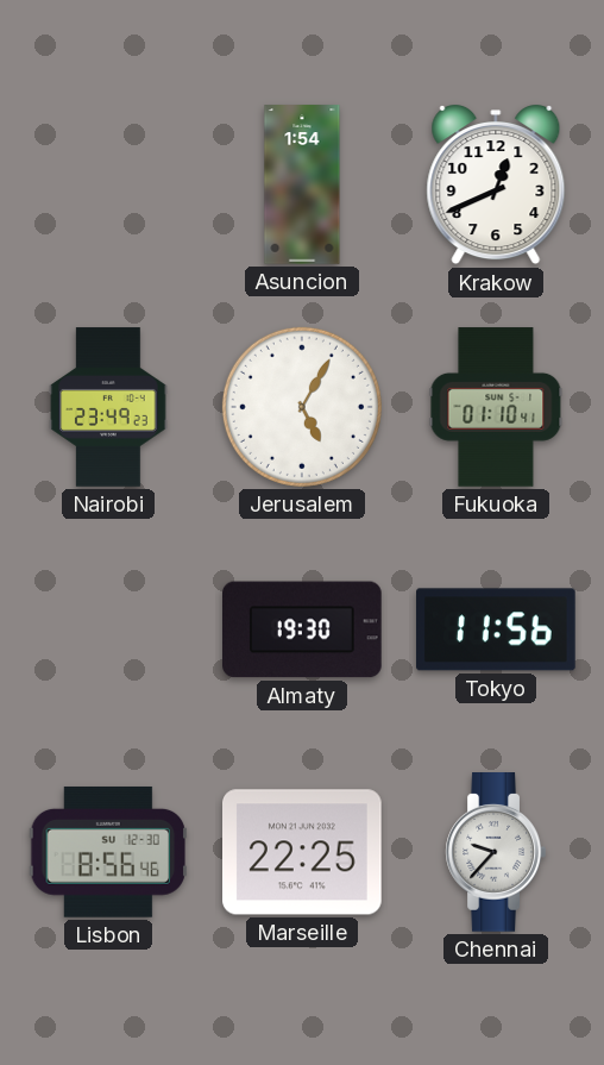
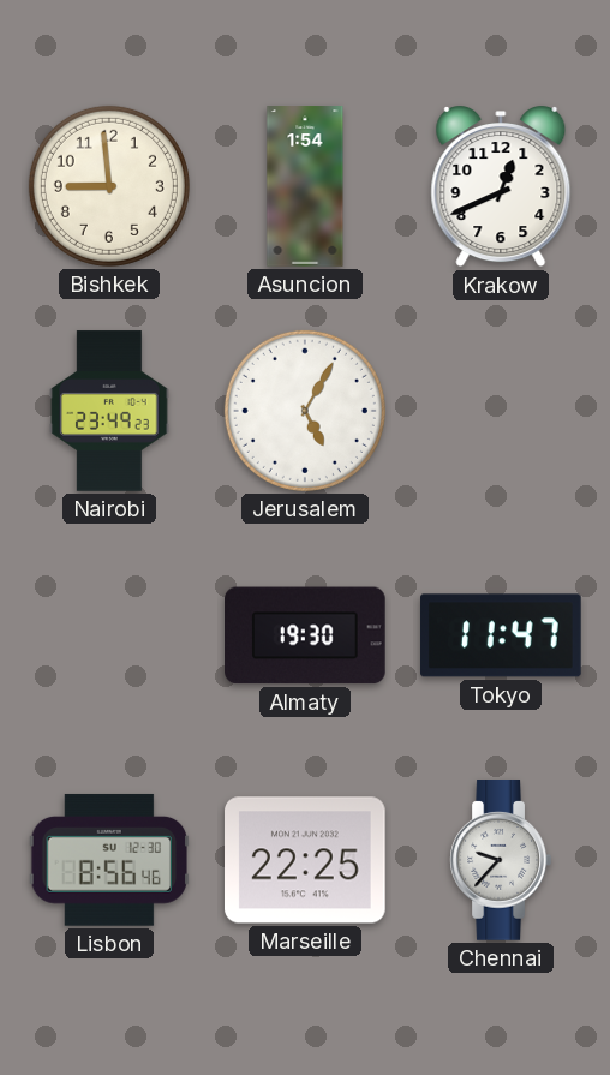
Bishkek: none -> 8:59
Fukuoka: 01:10 -> none
Tokyo: 11:56 -> 11:47
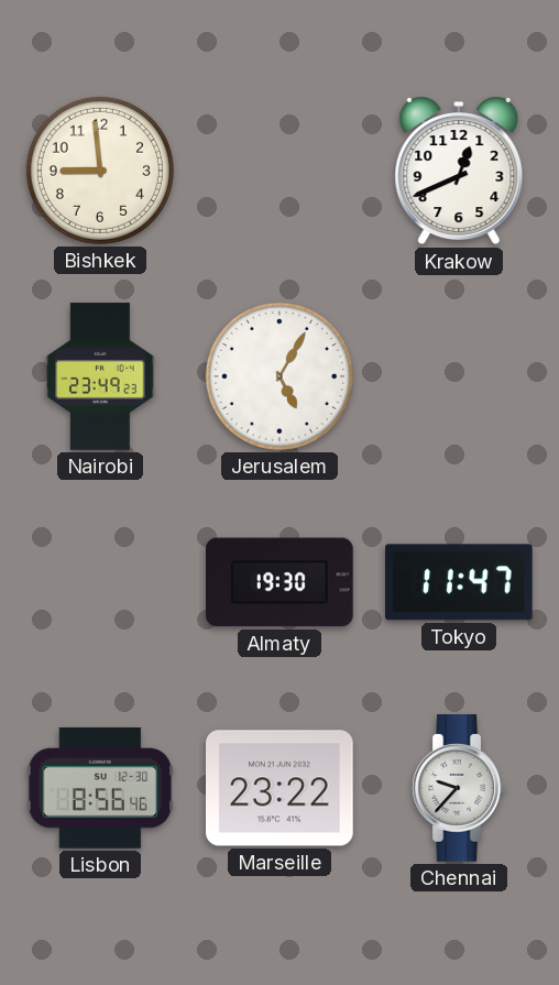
Asuncion: 1:54 -> none
Marseille: 22:25 -> 23:22
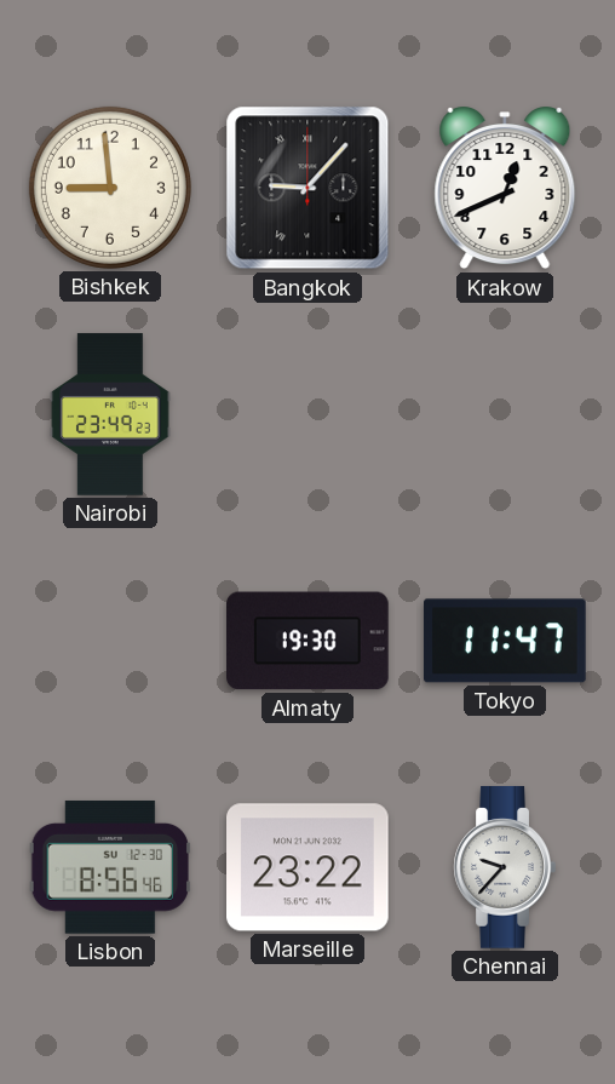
Bangkok: none -> 9:07
Jerusalem: 5:05 -> none
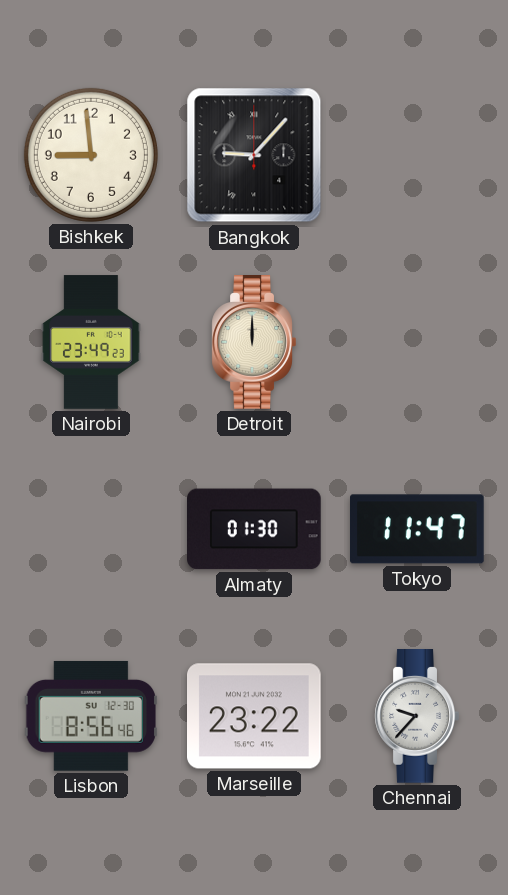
Krakow: 12:41 -> none
Detroit: none -> 12:00
Almaty: 19:30 -> 01:30
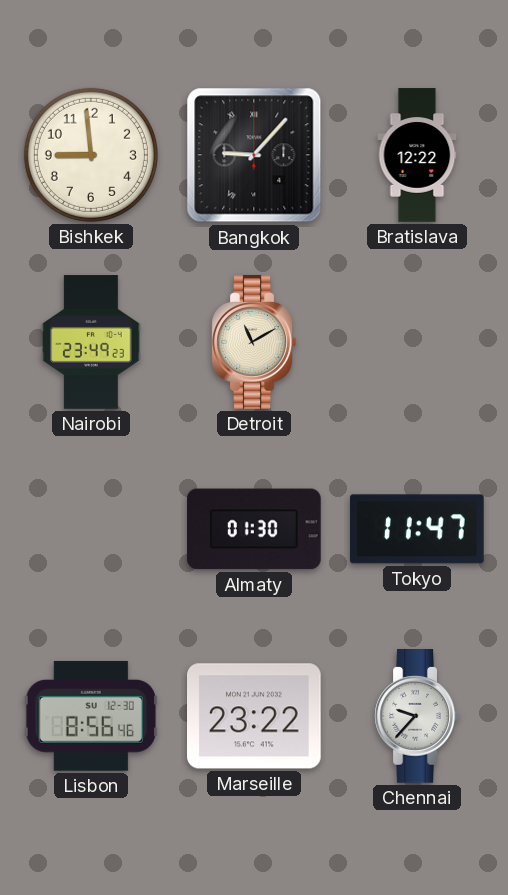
Bratislava: none -> 12:22
Detroit: 12:00 -> 11:10
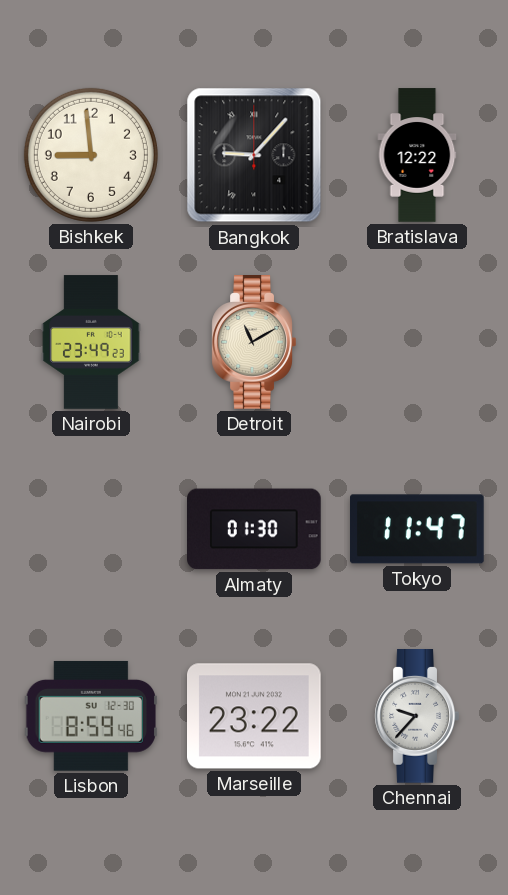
Lisbon: 8:56 -> 8:59
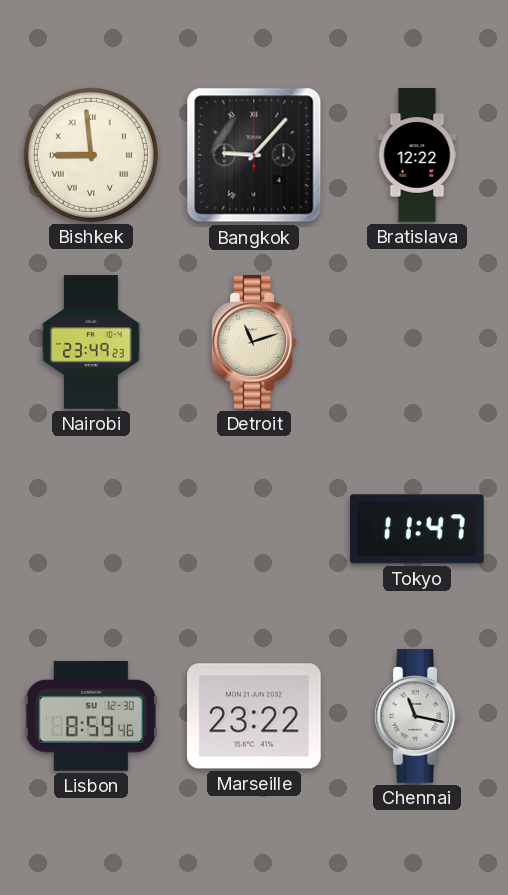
Bishkek numerals: Arabic -> Roman
Detroit: 11:10 -> 11:12
Almaty: 01:30 -> none
Chennai: 9:37 -> 11:17
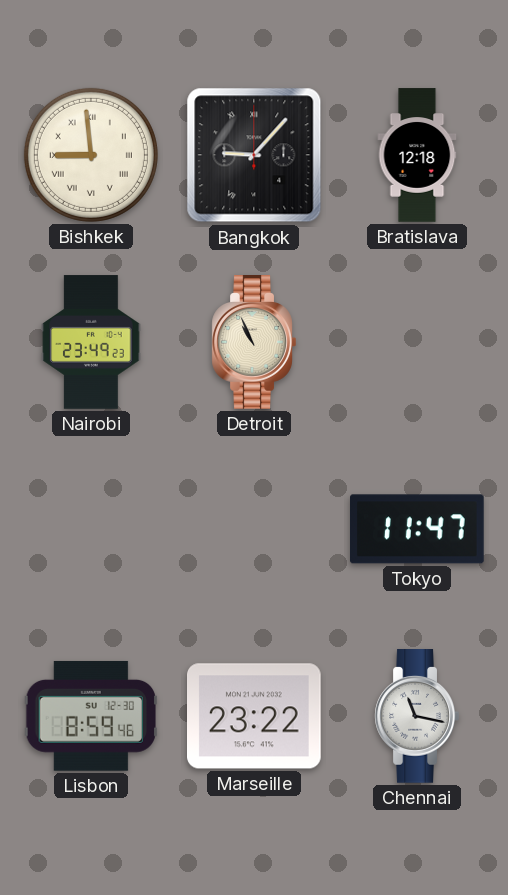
Bratislava: 12:22 -> 12:18
Detroit: 11:12 -> 10:56
